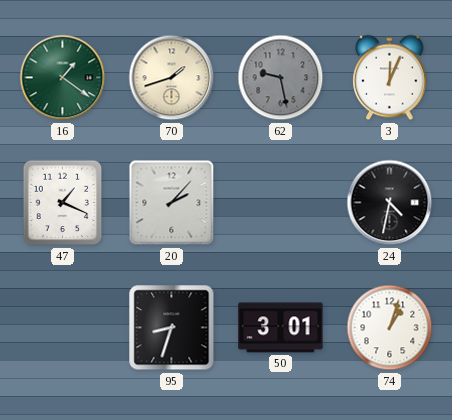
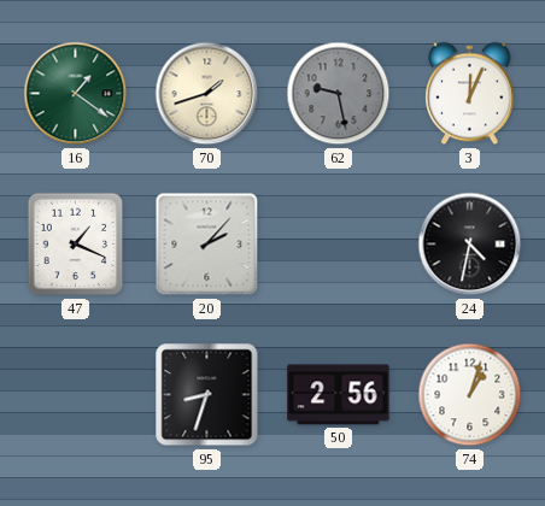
50: 3:01 -> 2:56
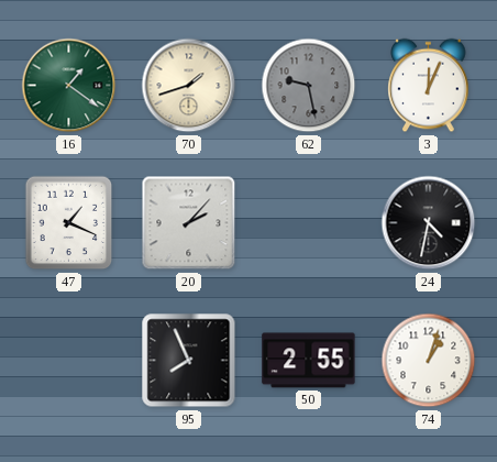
95: 8:33 -> 7:56
50: 2:56 -> 2:55
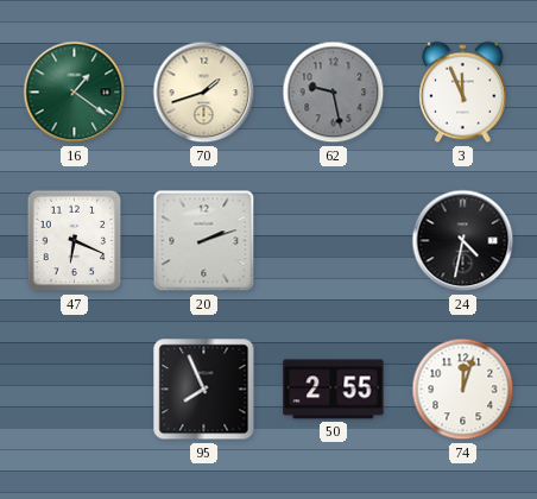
3: 12:04 -> 11:56
47: 1:19 -> 6:19
20: 2:07 -> 2:12
74: 1:03 -> 12:03
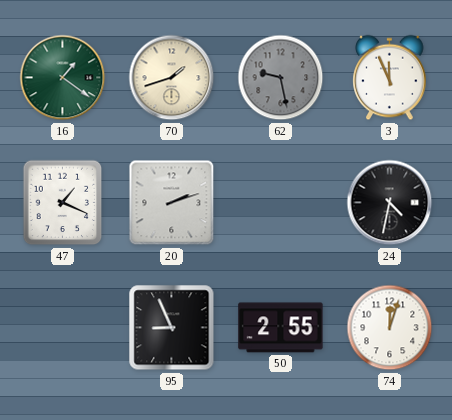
47: 6:19 -> 1:19
95: 7:56 -> 8:56
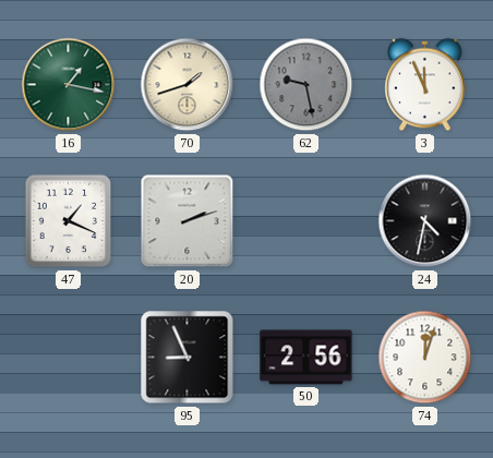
16: 1:21 -> 1:17
50: 2:55 -> 2:56
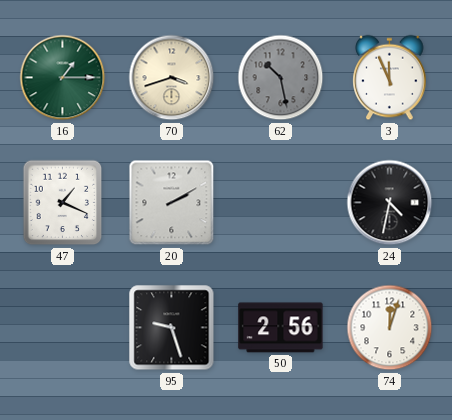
16: 1:17 -> 1:15
70: 1:42 -> 3:42
62: 9:28 -> 10:28
20: 2:12 -> 2:10
95: 8:56 -> 9:27
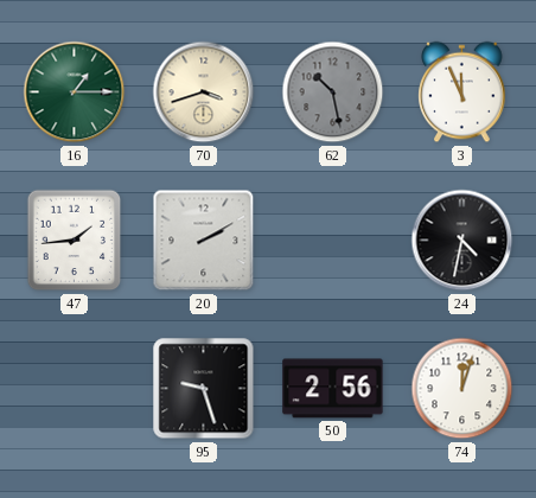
47: 1:19 -> 1:44
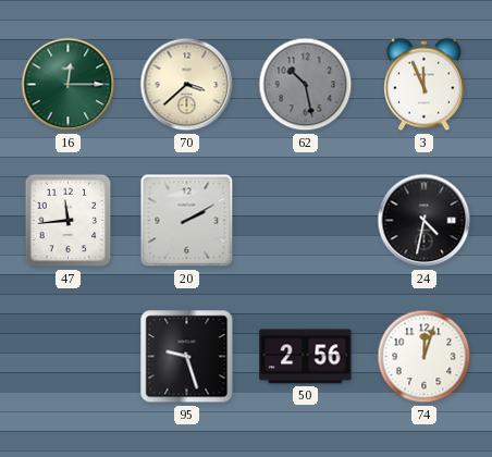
16: 1:15 -> 12:15
70: 3:42 -> 3:38
47: 1:44 -> 11:44
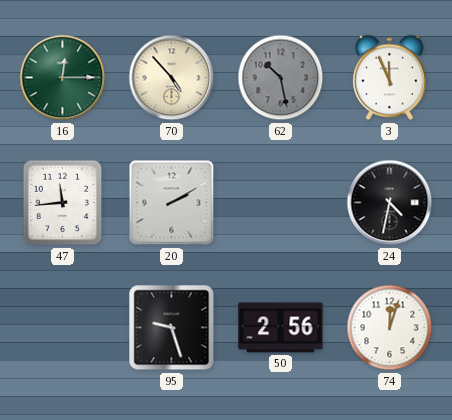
70: 3:38 -> 4:53
